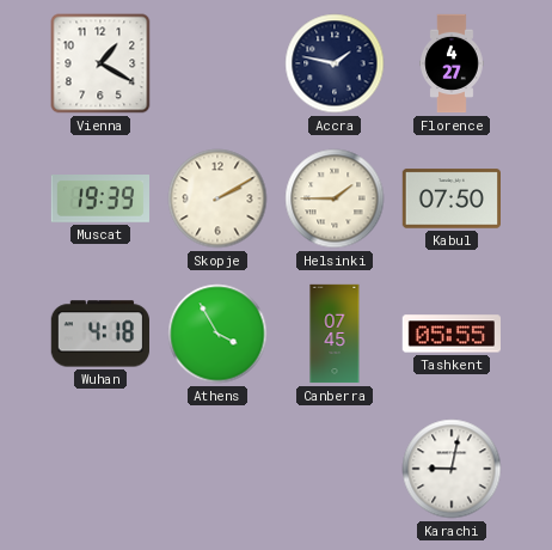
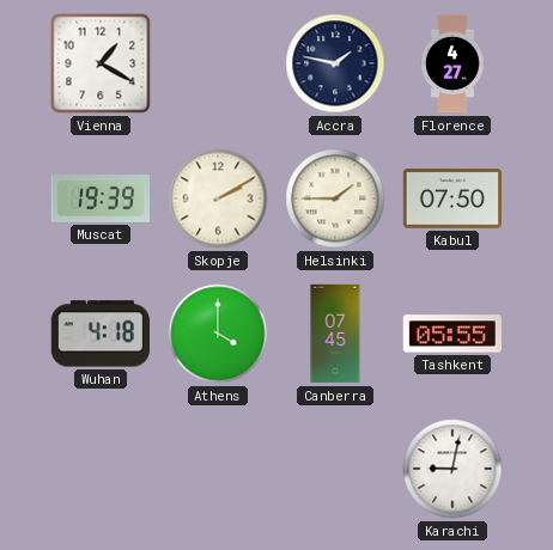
Athens: 3:55 -> 4:00
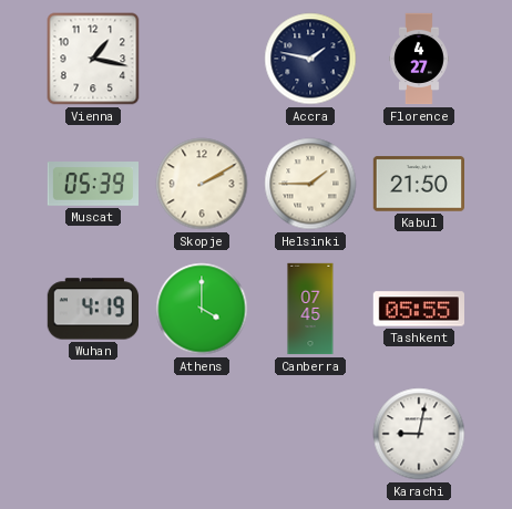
Vienna: 1:20 -> 1:17
Muscat: 19:39 -> 05:39
Kabul: 07:50 -> 21:50
Wuhan: 4:18 -> 4:19
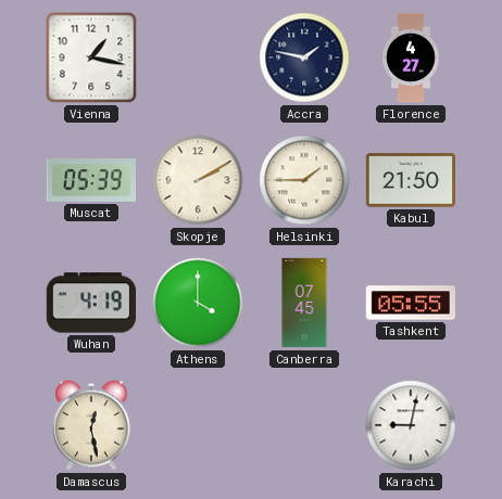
Damascus: none -> 12:28
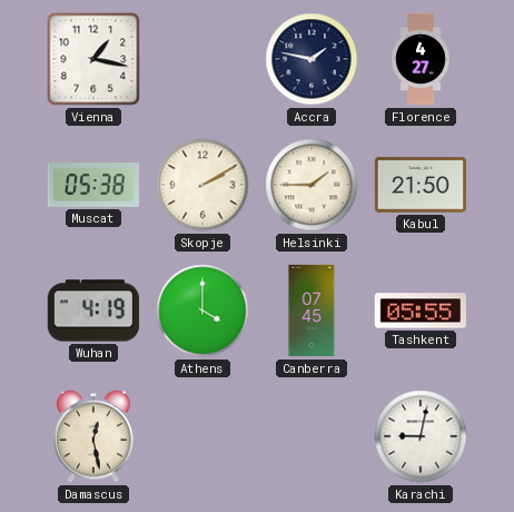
Muscat: 05:39 -> 05:38
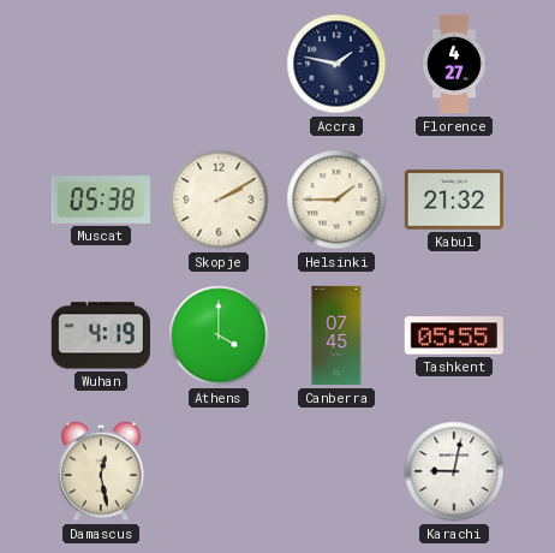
Vienna: 1:17 -> none
Kabul: 21:50 -> 21:32
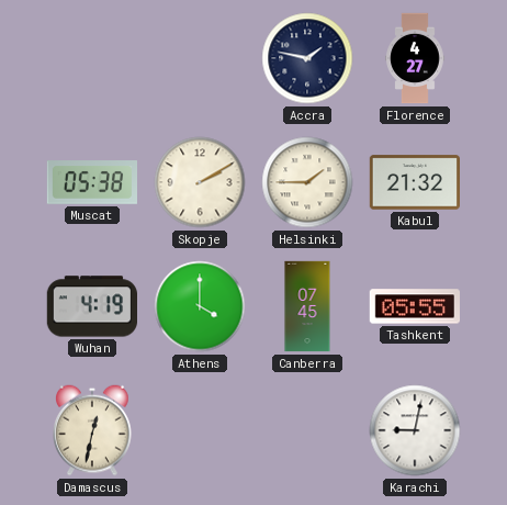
Damascus: 12:28 -> 12:32
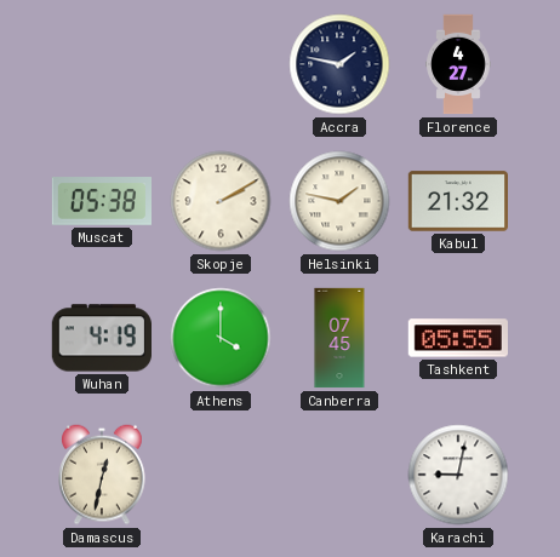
Helsinki: 1:45 -> 1:47
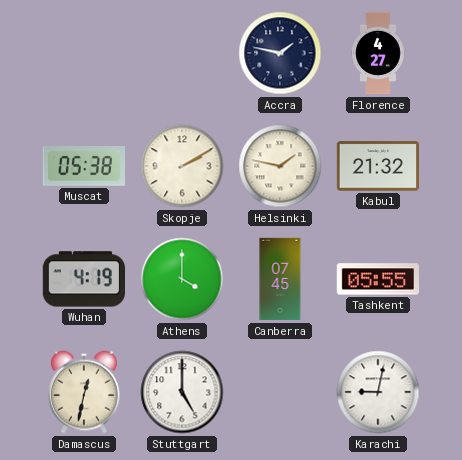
Stuttgart: none -> 5:00
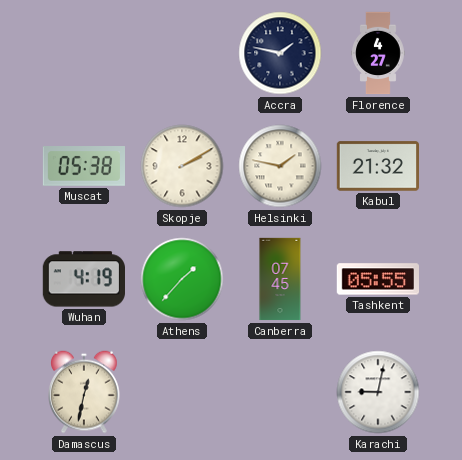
Athens: 4:00 -> 1:37
Stuttgart: 5:00 -> none
